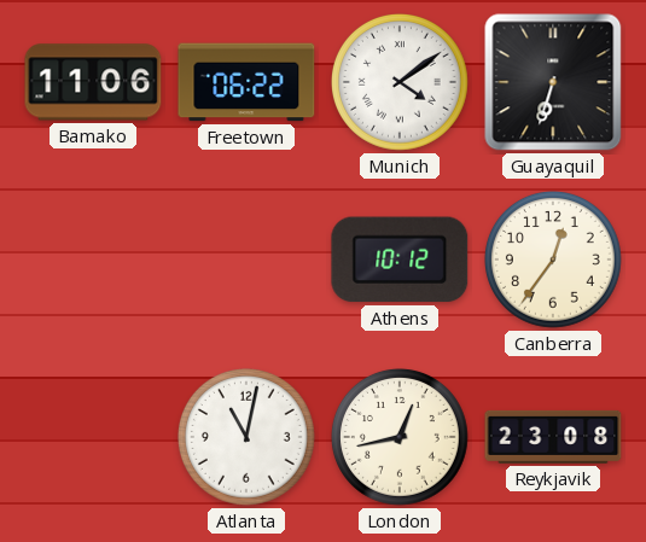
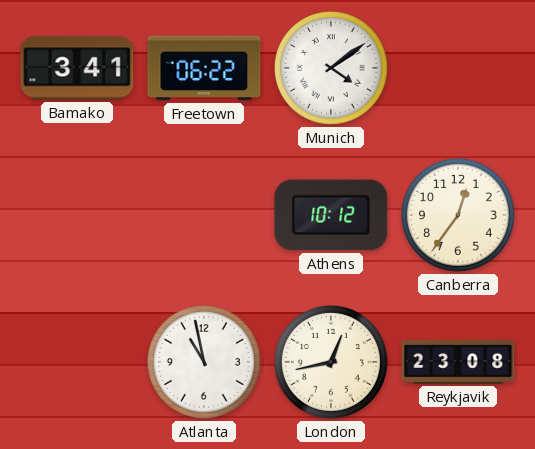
Bamako: 11:06 -> 3:41
Guayaquil: 6:33 -> none
Atlanta: 11:02 -> 10:58
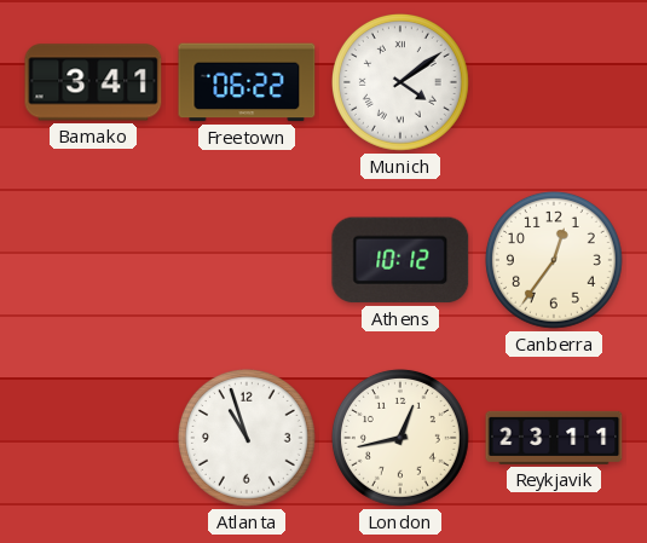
Atlanta: 10:58 -> 10:57
Reykjavik: 23:08 -> 23:11
